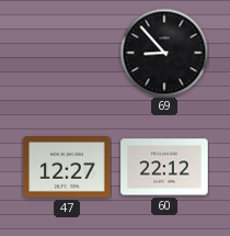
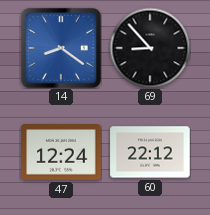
14: none -> 8:21
47: 12:27 -> 12:24
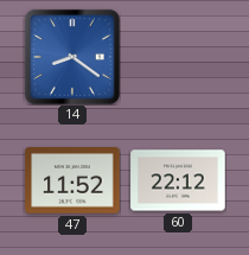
69: 8:53 -> none
47: 12:24 -> 11:52
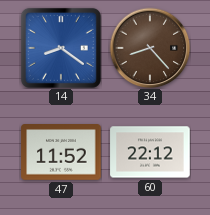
34: none -> 8:23
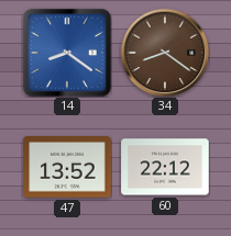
34: 8:23 -> 8:21
47: 11:52 -> 13:52
